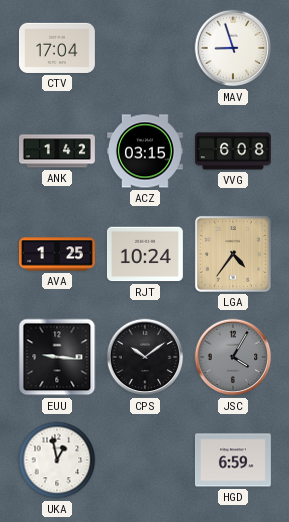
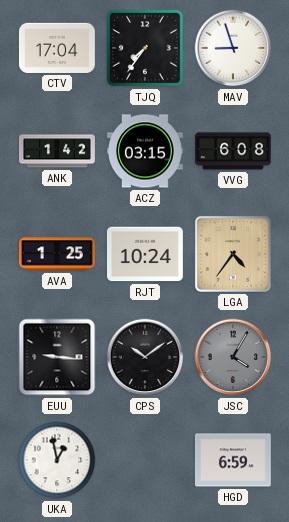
TJQ: none -> 7:36
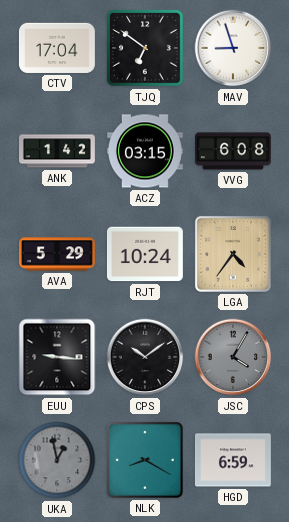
TJQ: 7:36 -> 6:51
AVA: 1:25 -> 5:29
UKA dial: white -> grey
NLK: none -> 8:20
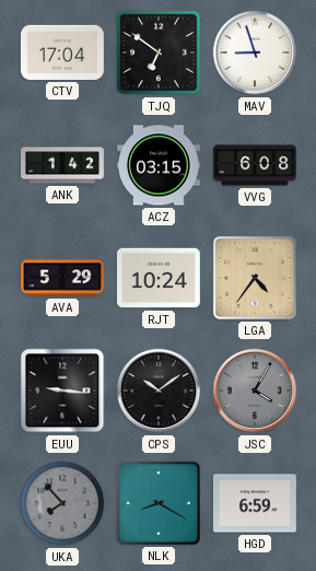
UKA: 12:58 -> 7:53
